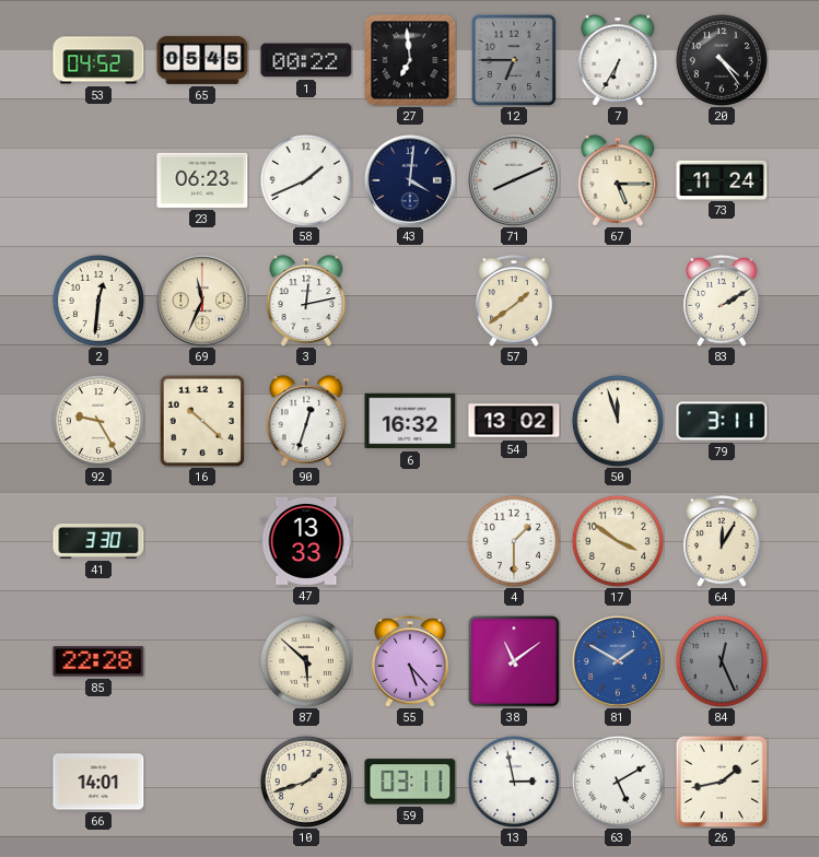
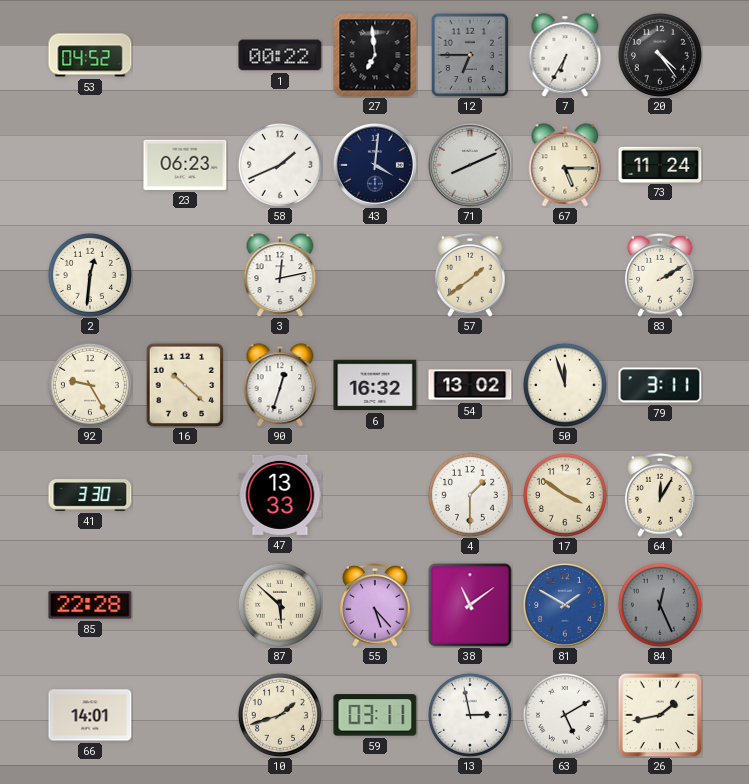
65: 05:45 -> none
69: 11:34 -> none
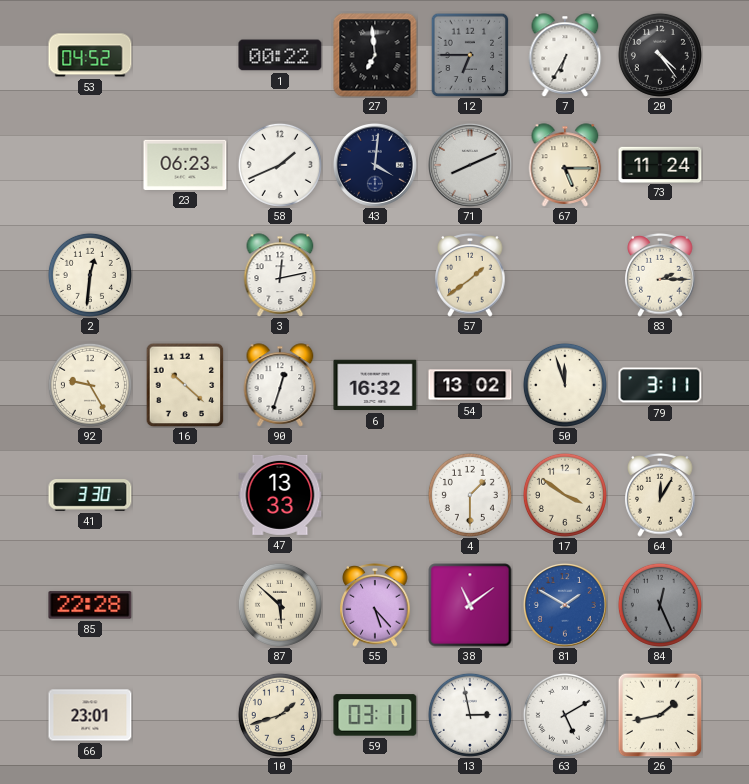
83: 2:10 -> 2:15
66: 14:01 -> 23:01
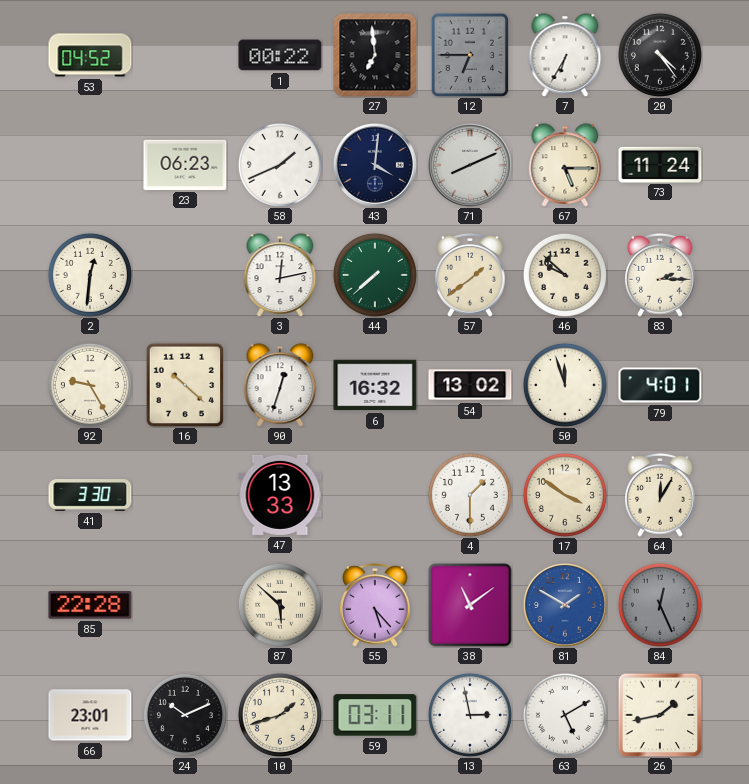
44: none -> 7:38
46: none -> 9:52
79: 3:11 -> 4:01
24: none -> 10:11
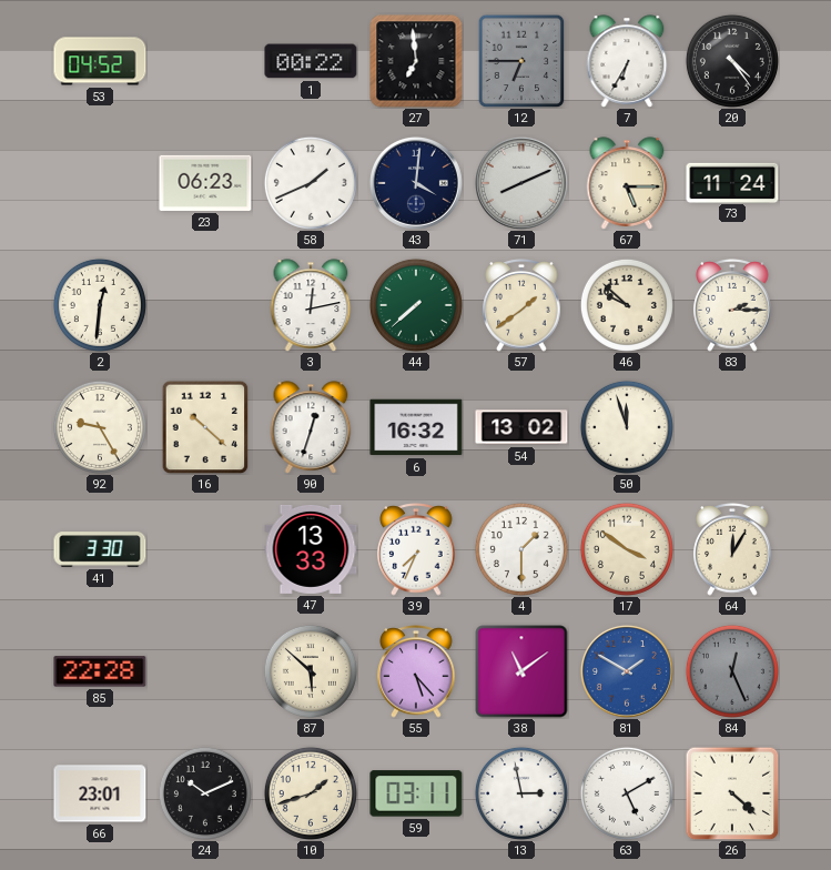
79: 4:01 -> none
39: none -> 7:34
26: 1:43 -> 4:22
